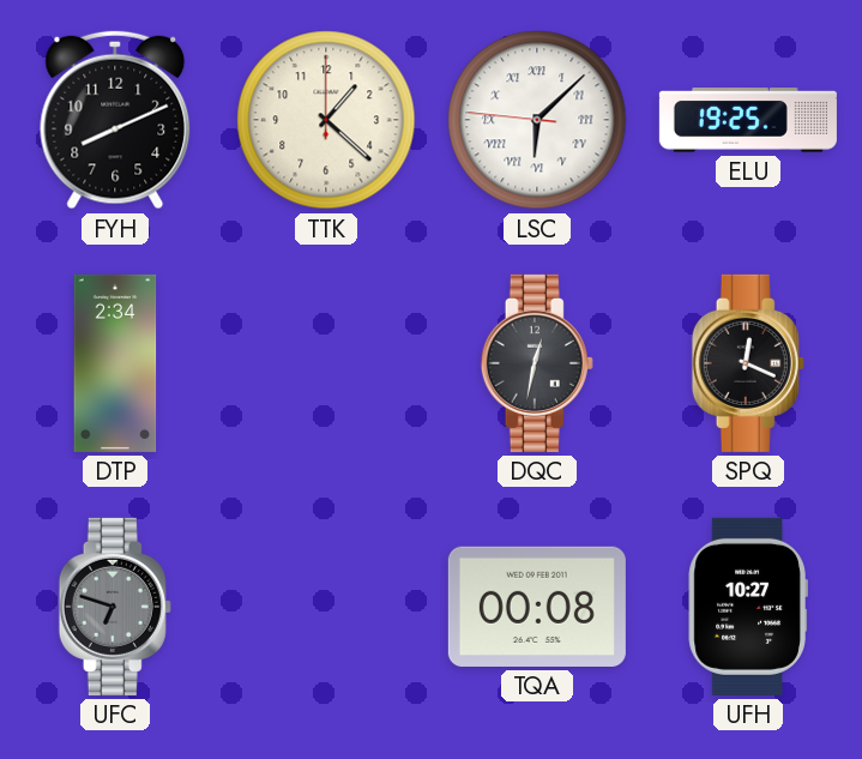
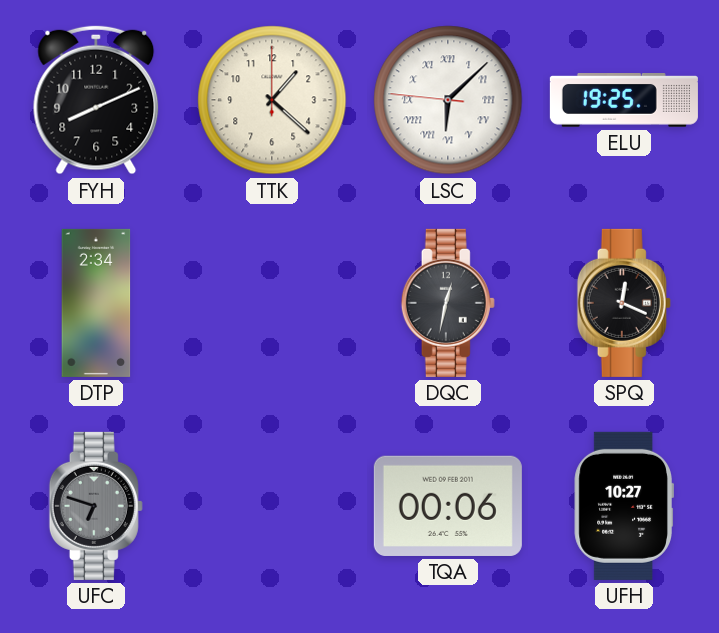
TQA: 00:08 -> 00:06
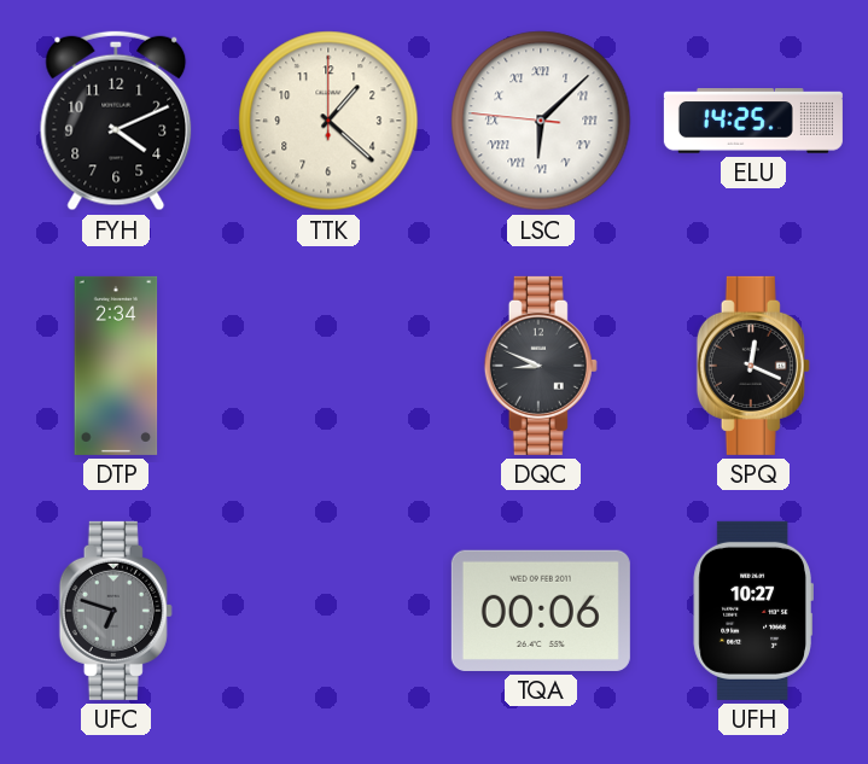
FYH: 8:11 -> 4:11
ELU: 19:25 -> 14:25
DQC: 12:32 -> 8:49
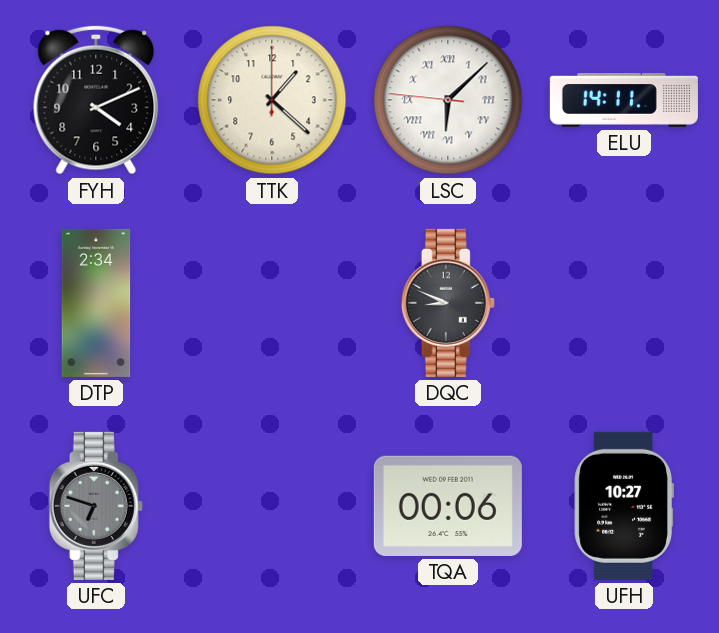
ELU: 14:25 -> 14:11
SPQ: 12:19 -> none
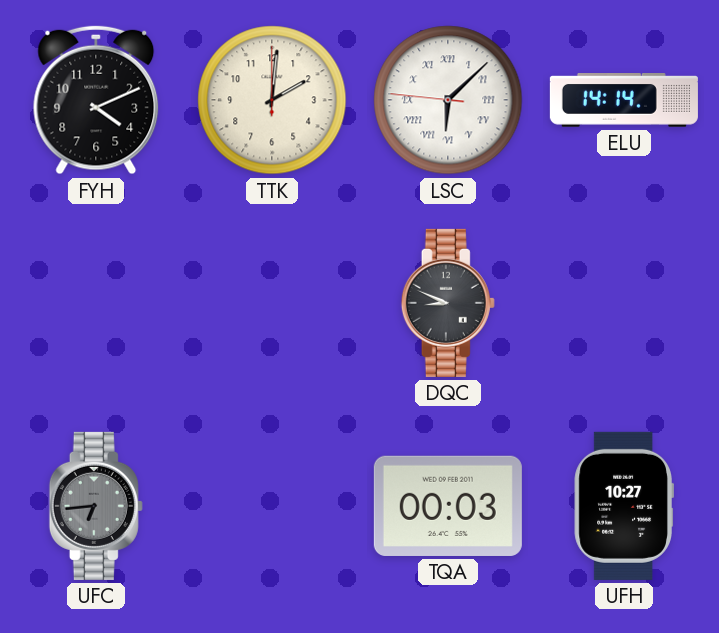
TTK: 1:22 -> 2:01
ELU: 14:11 -> 14:14
DTP: 2:34 -> none
UFC: 6:48 -> 6:44
TQA: 00:06 -> 00:03
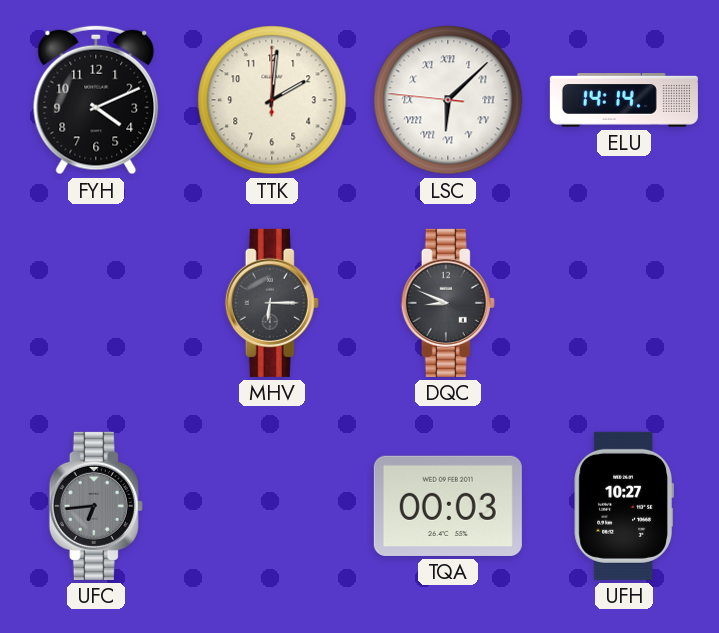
MHV: none -> 6:15
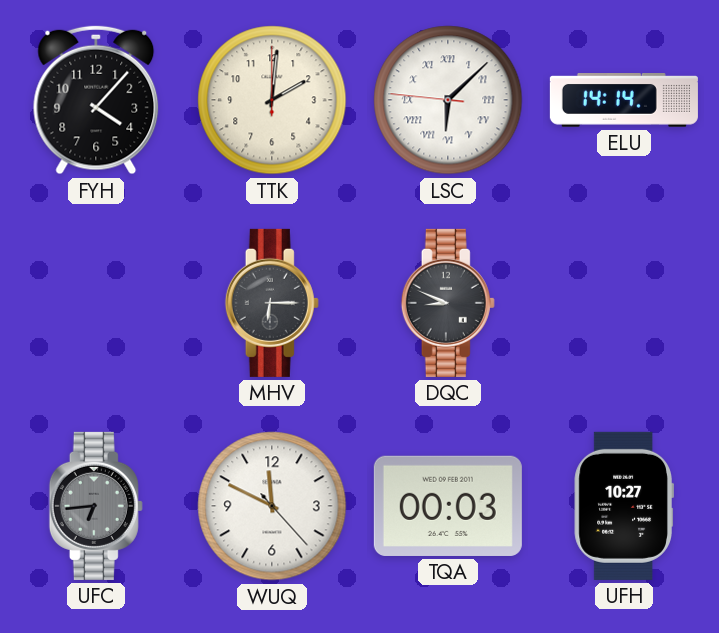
FYH: 4:11 -> 4:07
WUQ: none -> 11:49
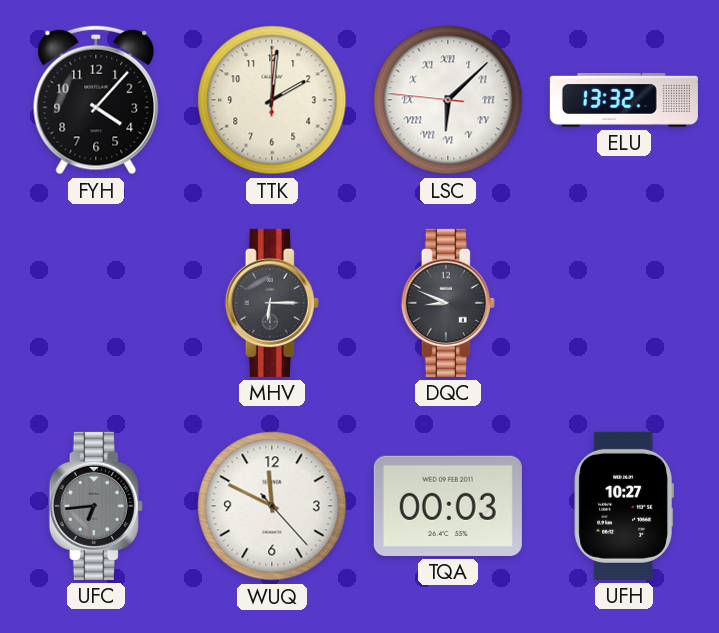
ELU: 14:14 -> 13:32
